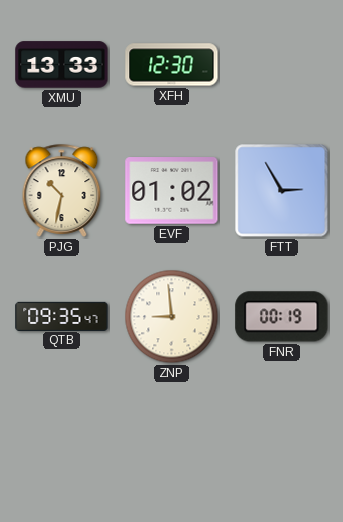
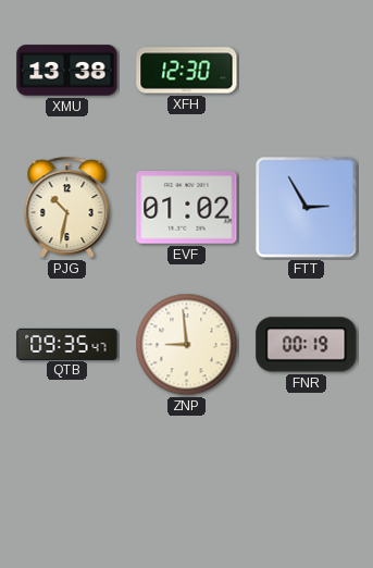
XMU: 13:33 -> 13:38
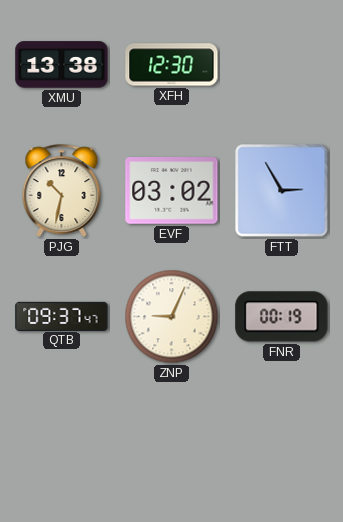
EVF: 01:02 -> 03:02
QTB: 09:35 -> 09:37
ZNP: 8:59 -> 9:04
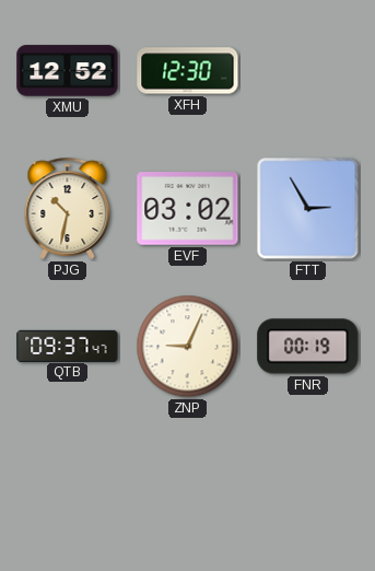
XMU: 13:38 -> 12:52
